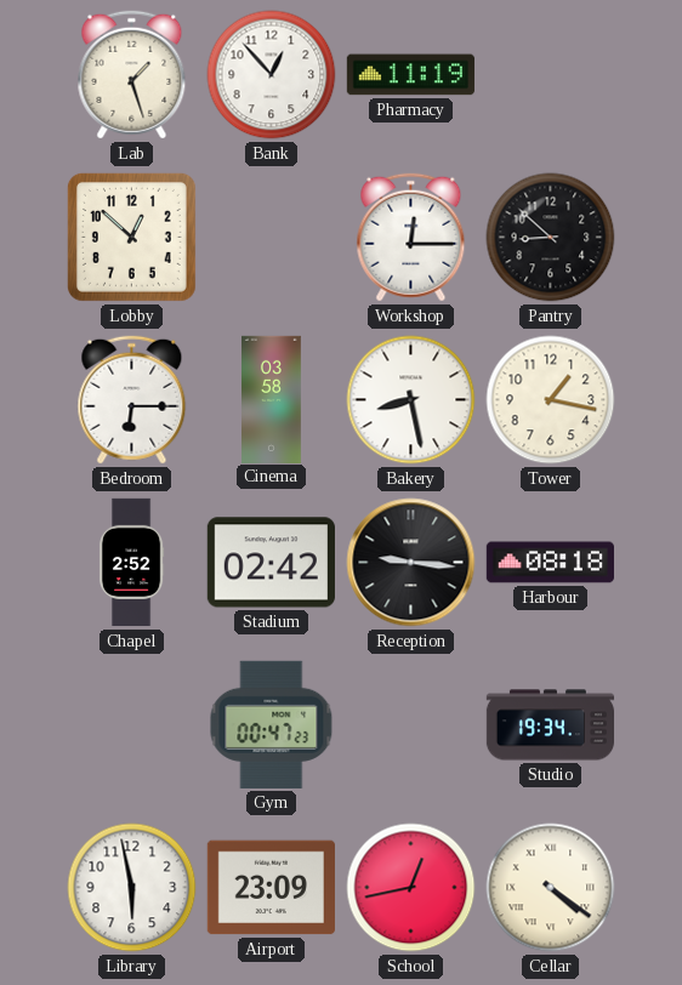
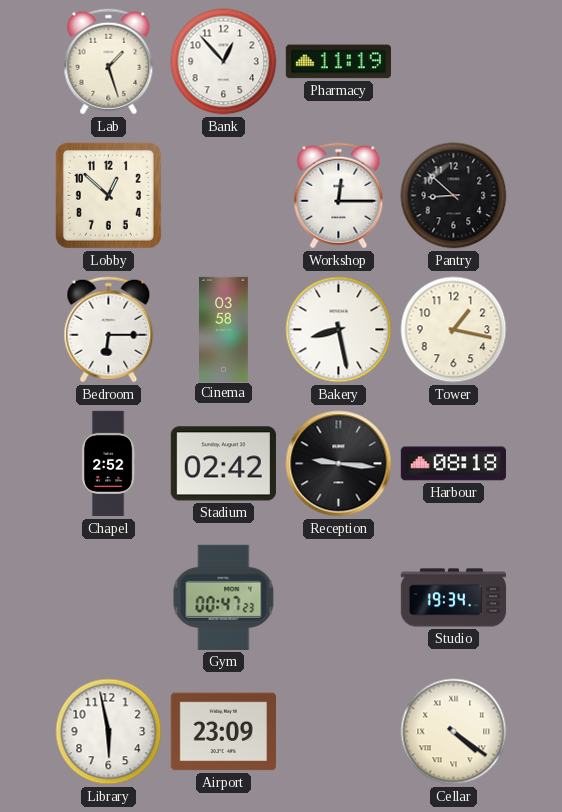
School: 12:43 -> none
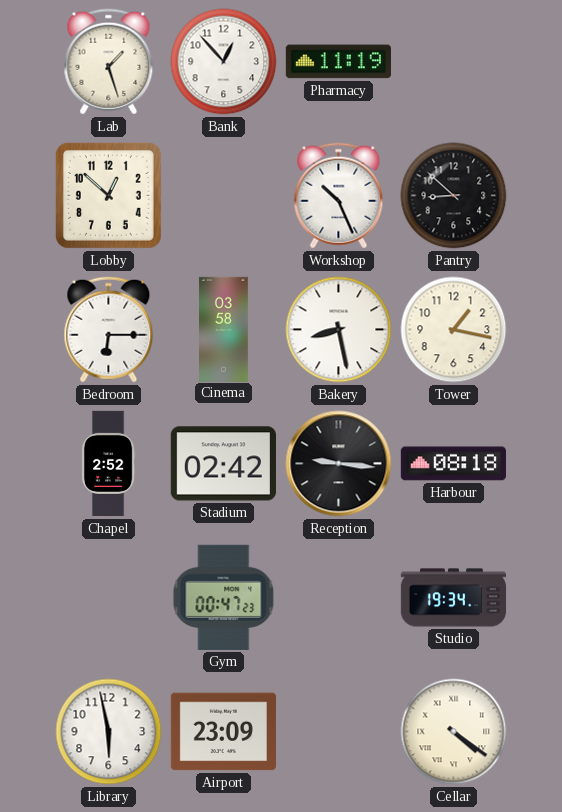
Workshop: 12:15 -> 10:26
